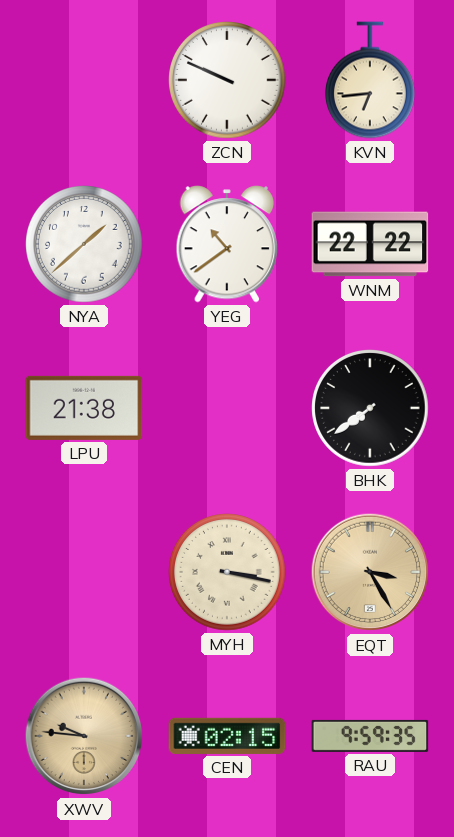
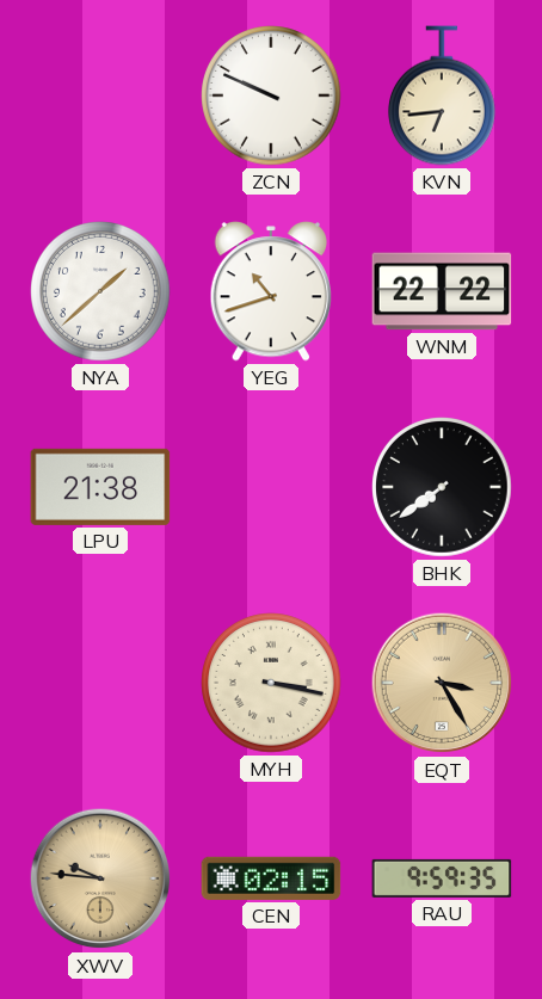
YEG: 10:39 -> 10:42
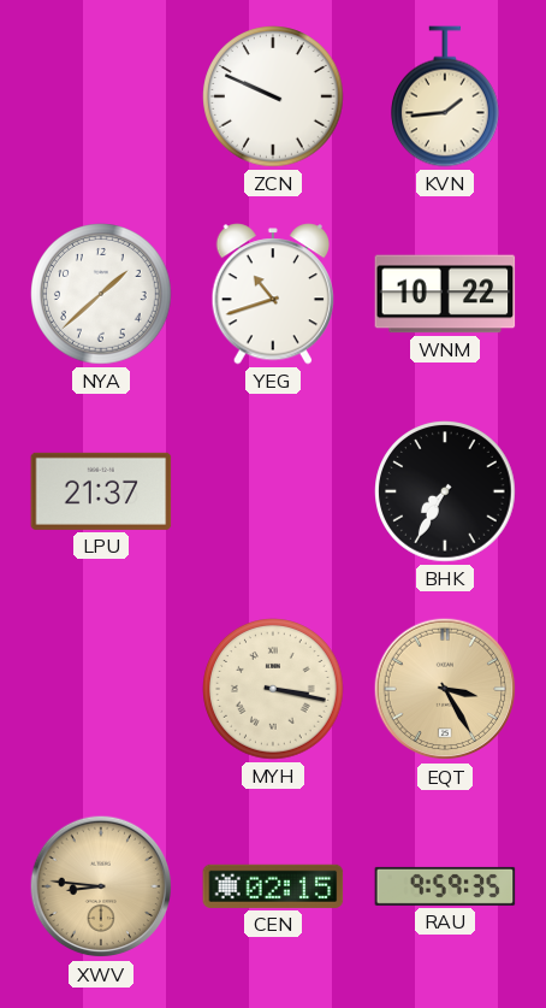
KVN: 6:44 -> 1:44
WNM: 22:22 -> 10:22
LPU: 21:38 -> 21:37
BHK: 7:39 -> 7:35
XWV: 9:46 -> 8:46
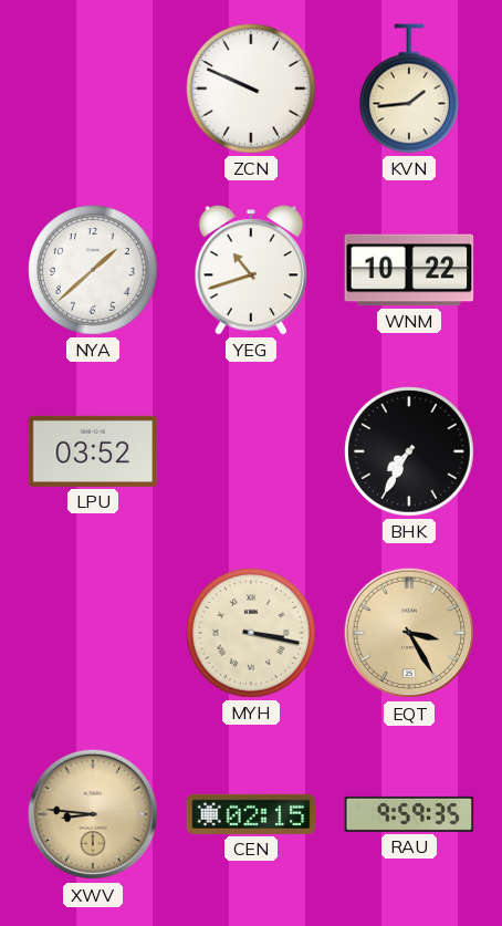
LPU: 21:37 -> 03:52
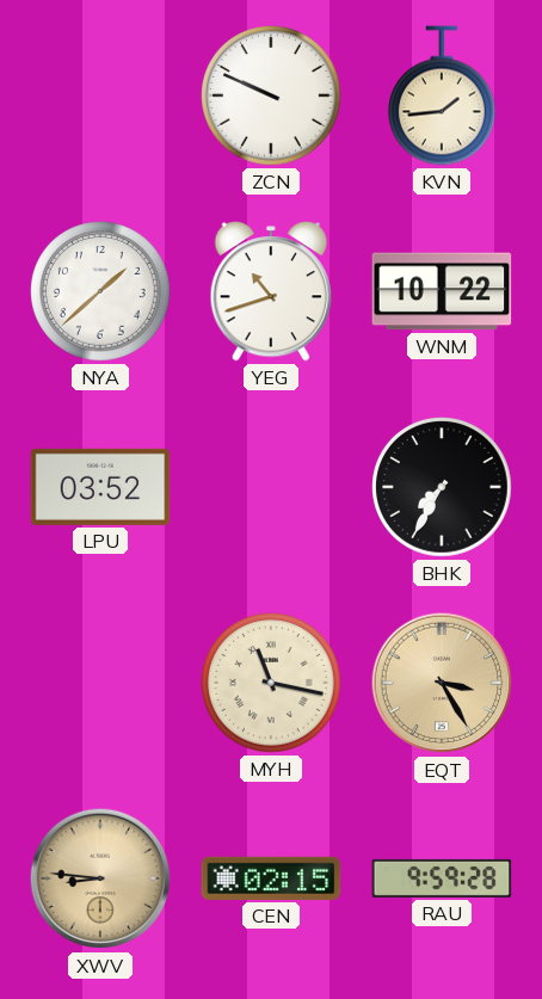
MYH: 3:17 -> 11:17
RAU: 9:59:35 -> 9:59:28
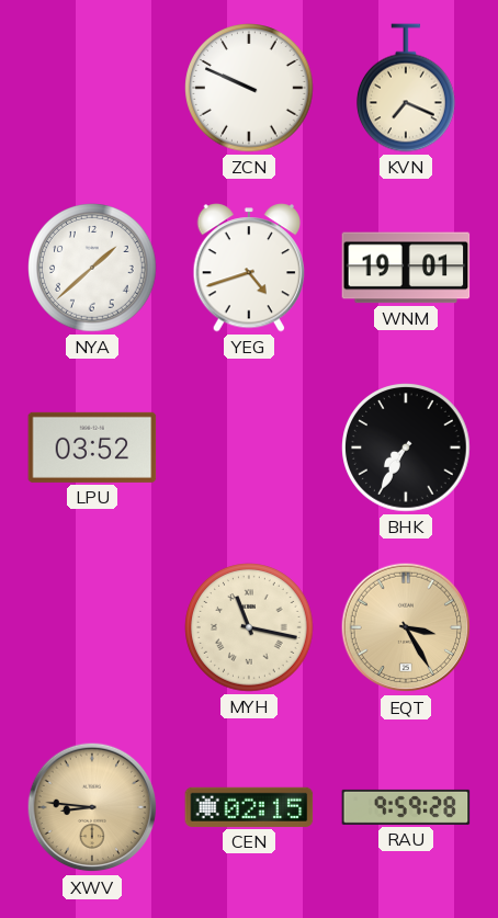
KVN: 1:44 -> 7:19
YEG: 10:42 -> 4:42
WNM: 10:22 -> 19:01
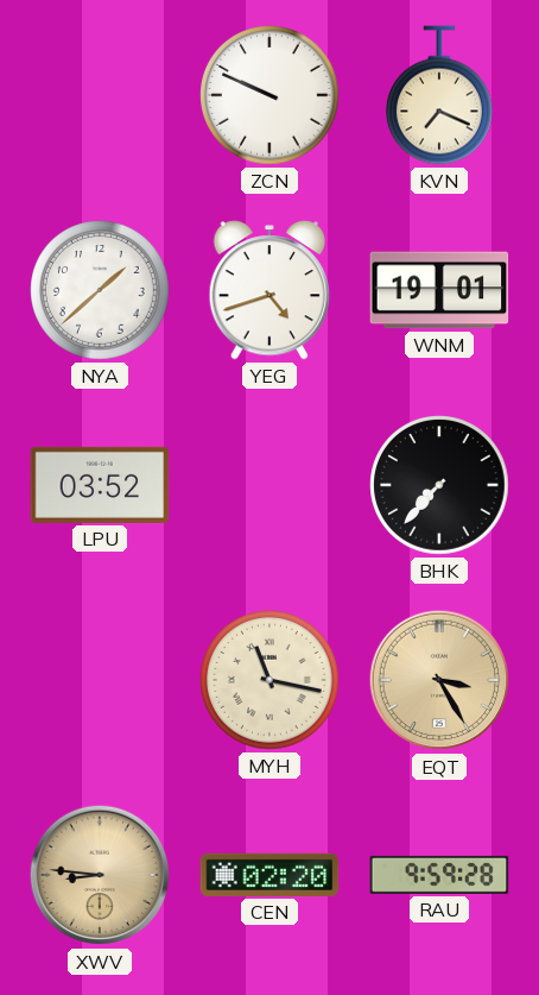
BHK: 7:35 -> 7:37
CEN: 02:15 -> 02:20
